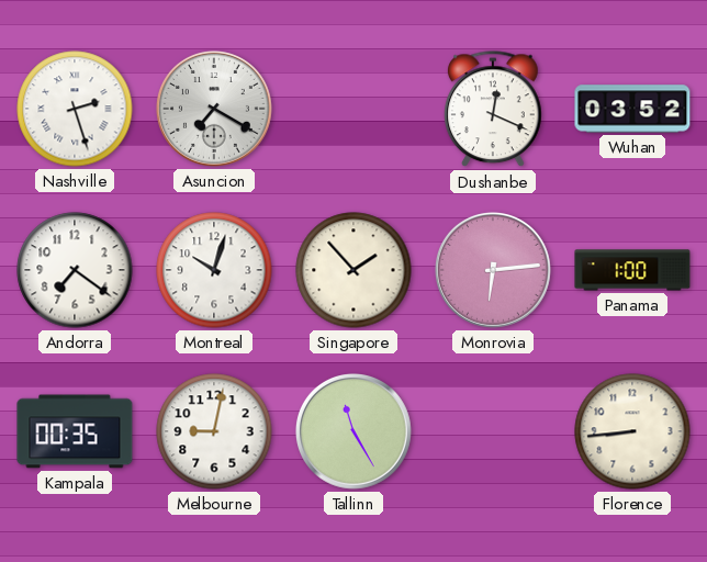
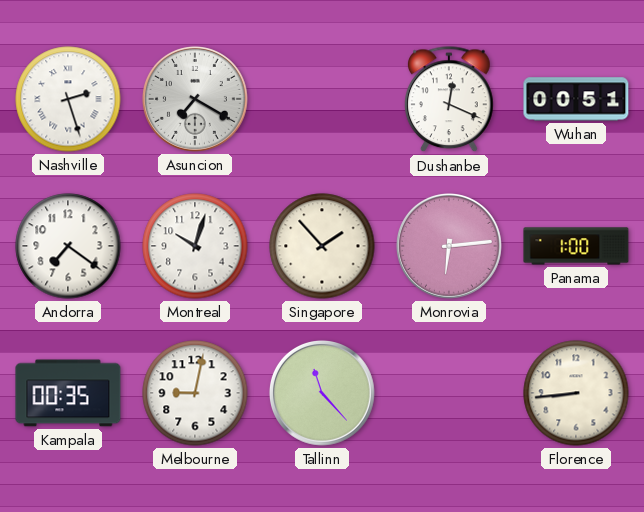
Wuhan: 03:52 -> 00:51
Tallinn: 11:25 -> 11:23
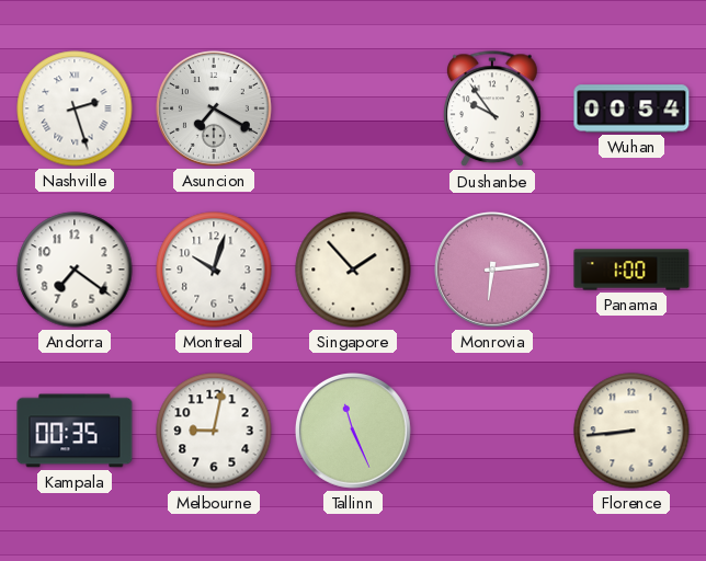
Dushanbe: 12:19 -> 9:54
Wuhan: 00:51 -> 00:54
Tallinn: 11:23 -> 11:26
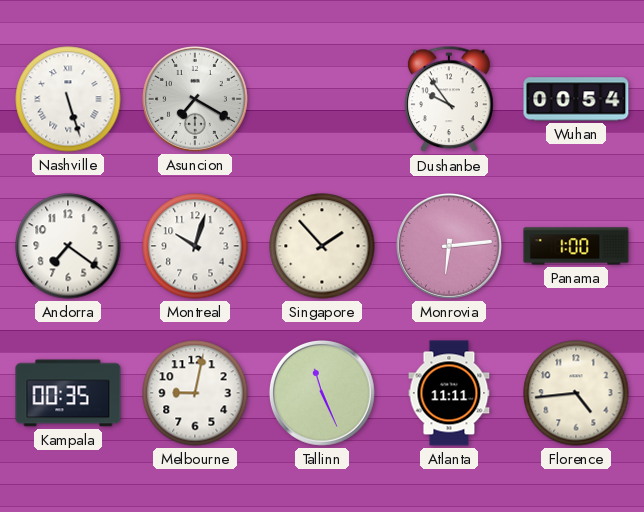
Nashville: 2:27 -> 5:27
Atlanta: none -> 11:11
Florence: 8:44 -> 4:44
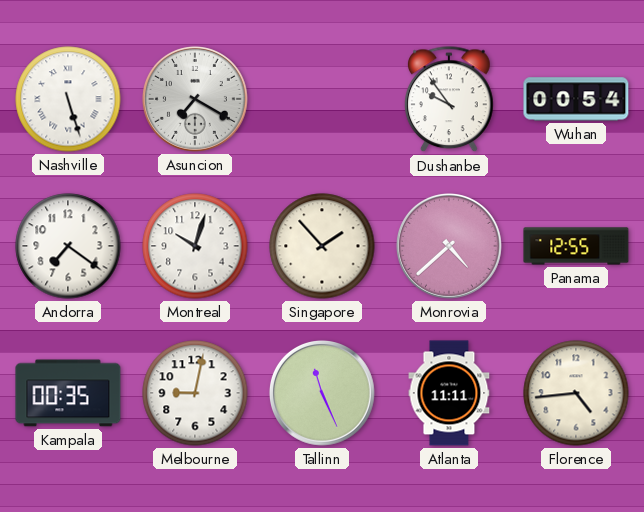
Monrovia: 6:14 -> 4:38
Panama: 1:00 -> 12:55
